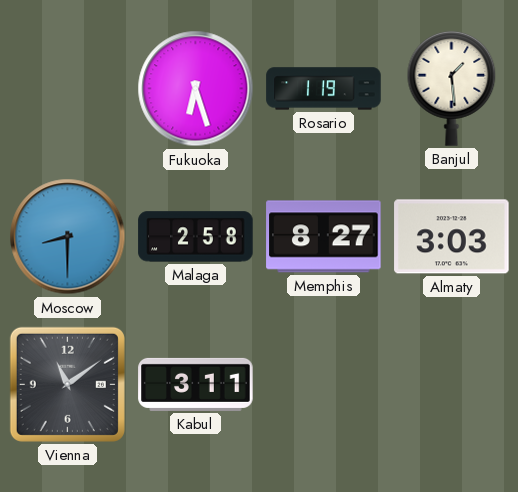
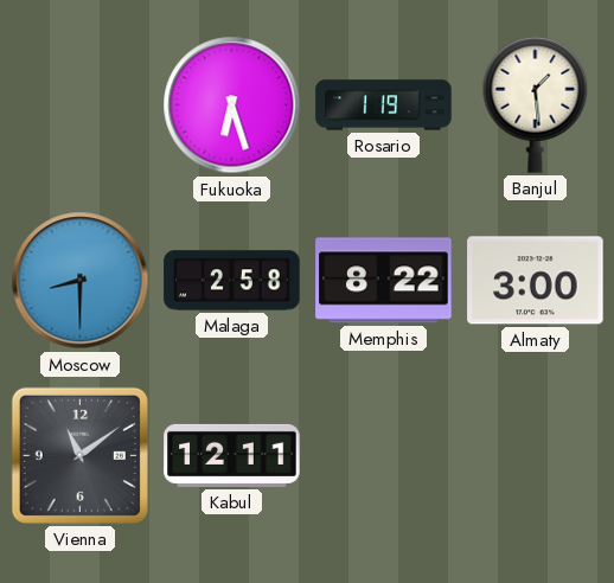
Memphis: 8:27 -> 8:22
Almaty: 3:03 -> 3:00
Kabul: 3:11 -> 12:11
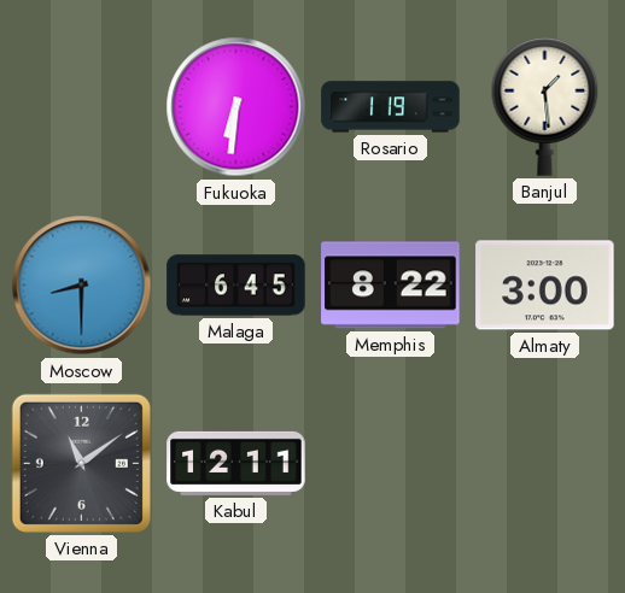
Fukuoka: 6:27 -> 6:31
Malaga: 2:58 -> 6:45
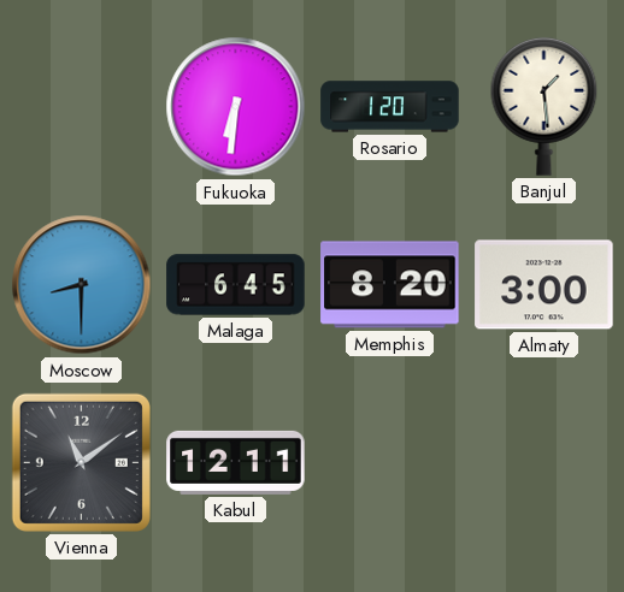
Rosario: 1:19 -> 1:20
Memphis: 8:22 -> 8:20
